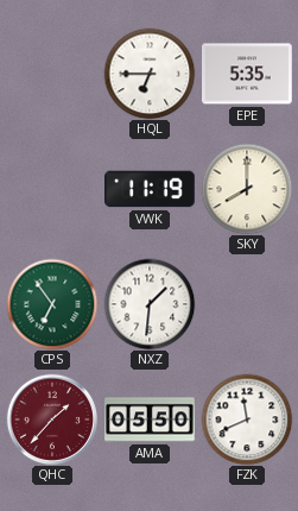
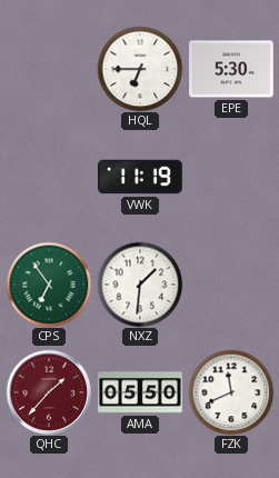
EPE: 5:35 -> 5:30
SKY: 8:00 -> none
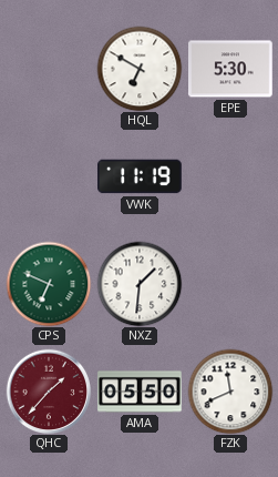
HQL: 6:45 -> 6:50
CPS: 6:54 -> 6:49
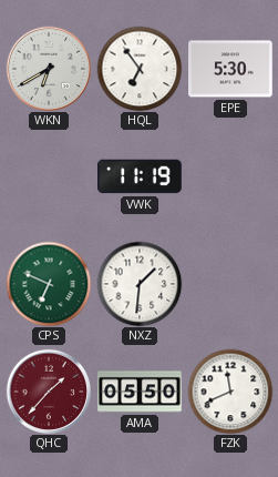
WKN: none -> 6:40
HQL: 6:50 -> 6:54
